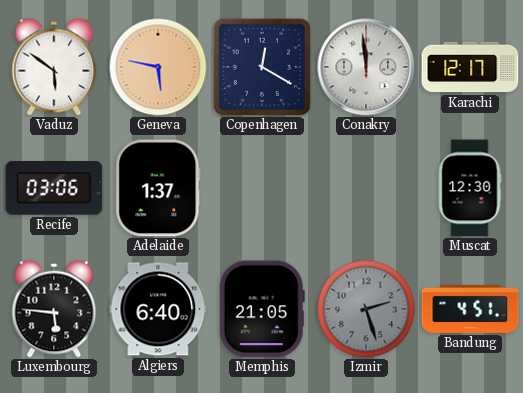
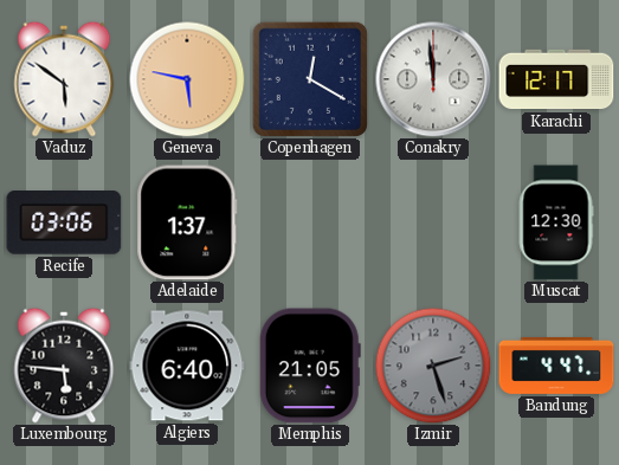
Bandung: 4:51 -> 4:47
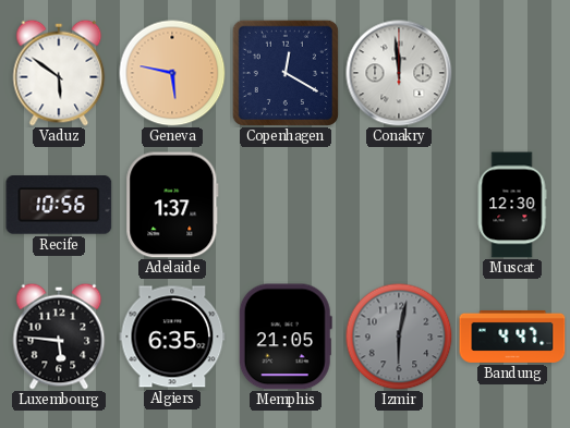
Karachi: 12:17 -> none
Recife: 03:06 -> 10:56
Algiers: 6:40 -> 6:35
Izmir: 2:27 -> 6:02
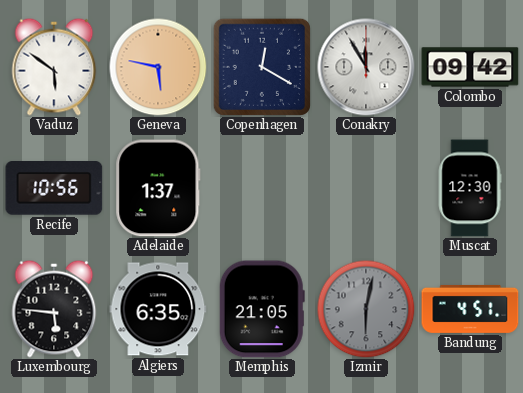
Conakry: 11:59 -> 11:55
Colombo: none -> 09:42
Bandung: 4:47 -> 4:51
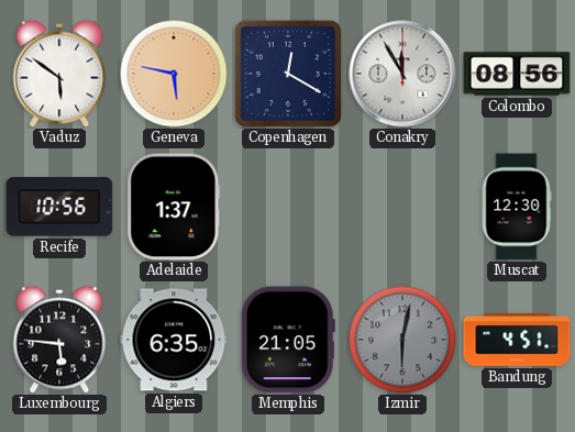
Colombo: 09:42 -> 08:56
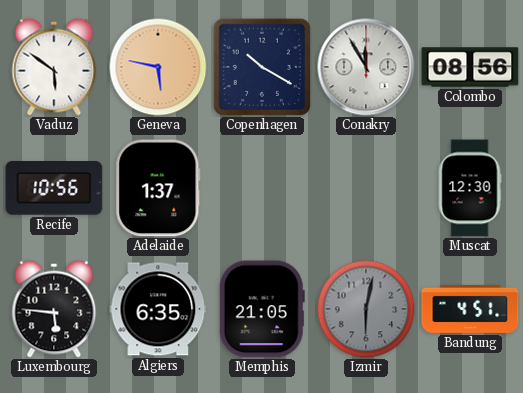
Copenhagen: 12:20 -> 10:20
